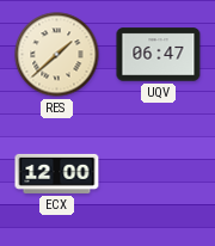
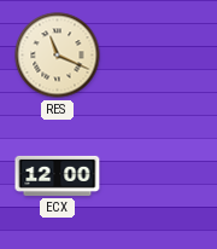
RES: 1:38 -> 11:19
UQV: 06:47 -> none
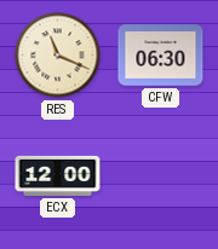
CFW: none -> 06:30
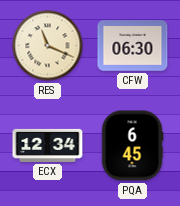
ECX: 12:00 -> 12:34
PQA: none -> 6:45
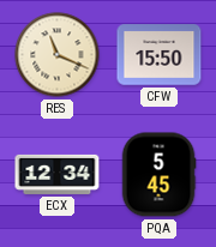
CFW: 06:30 -> 15:50
PQA: 6:45 -> 5:45
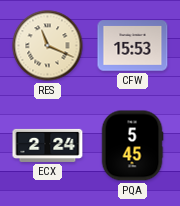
CFW: 15:50 -> 15:53
ECX: 12:34 -> 2:24
